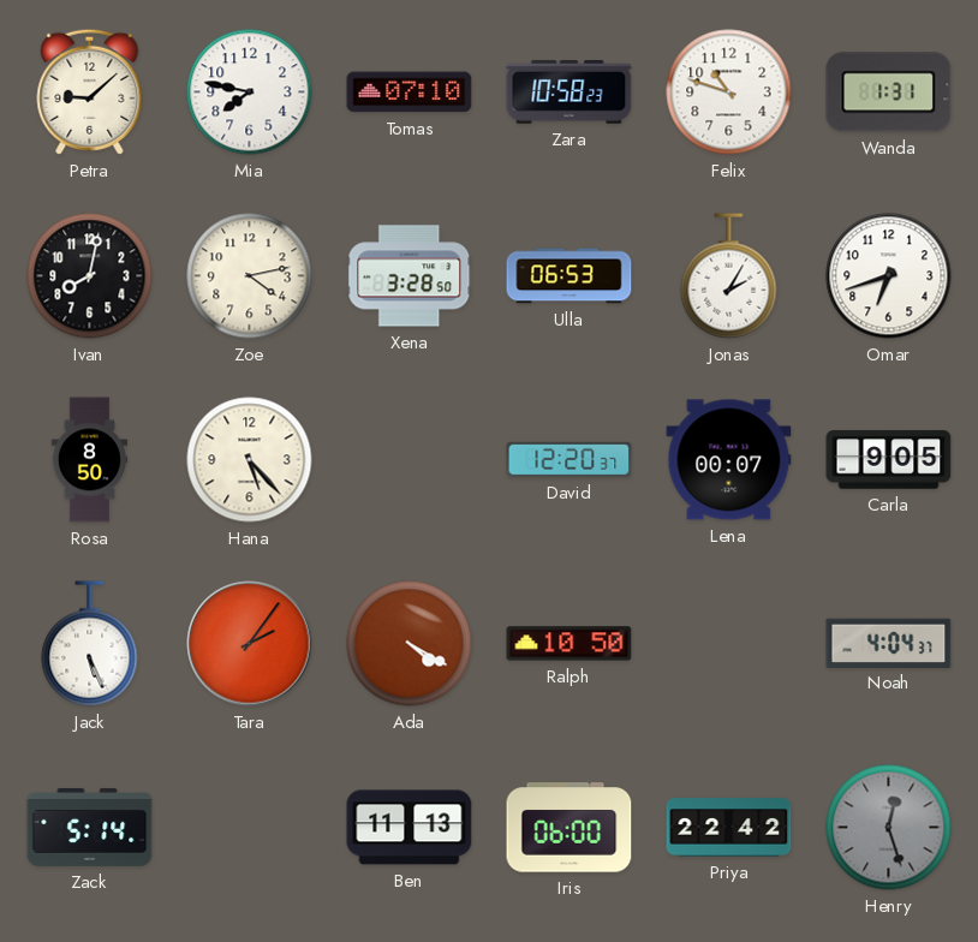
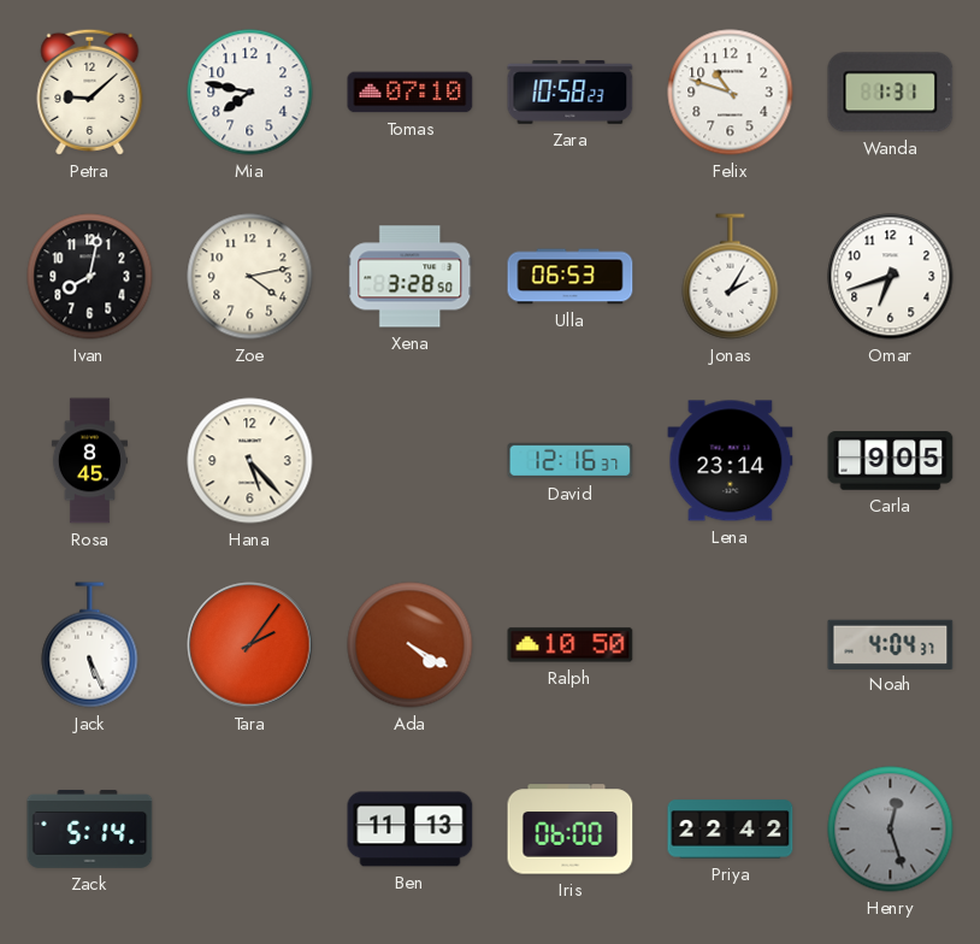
Rosa: 8:50 -> 8:45
David: 12:20 -> 12:16
Lena: 00:07 -> 23:14
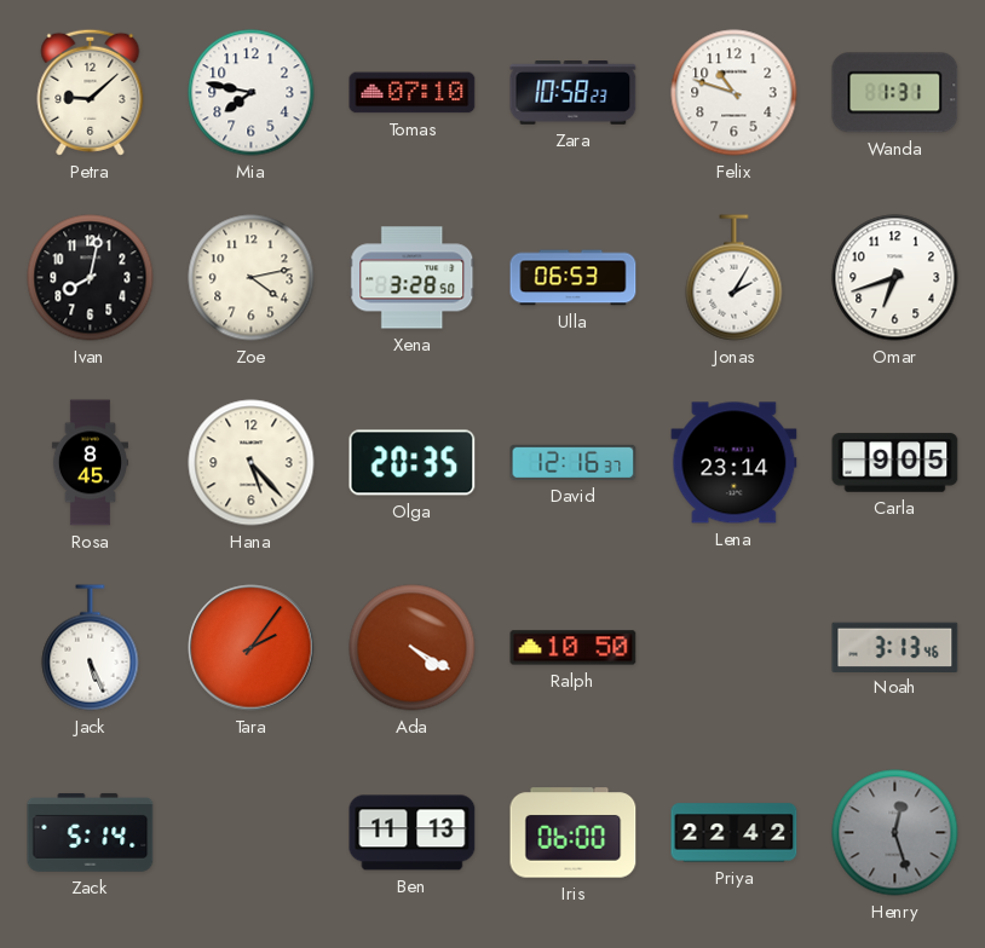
Olga: none -> 20:35
Noah: 4:04 -> 3:13
